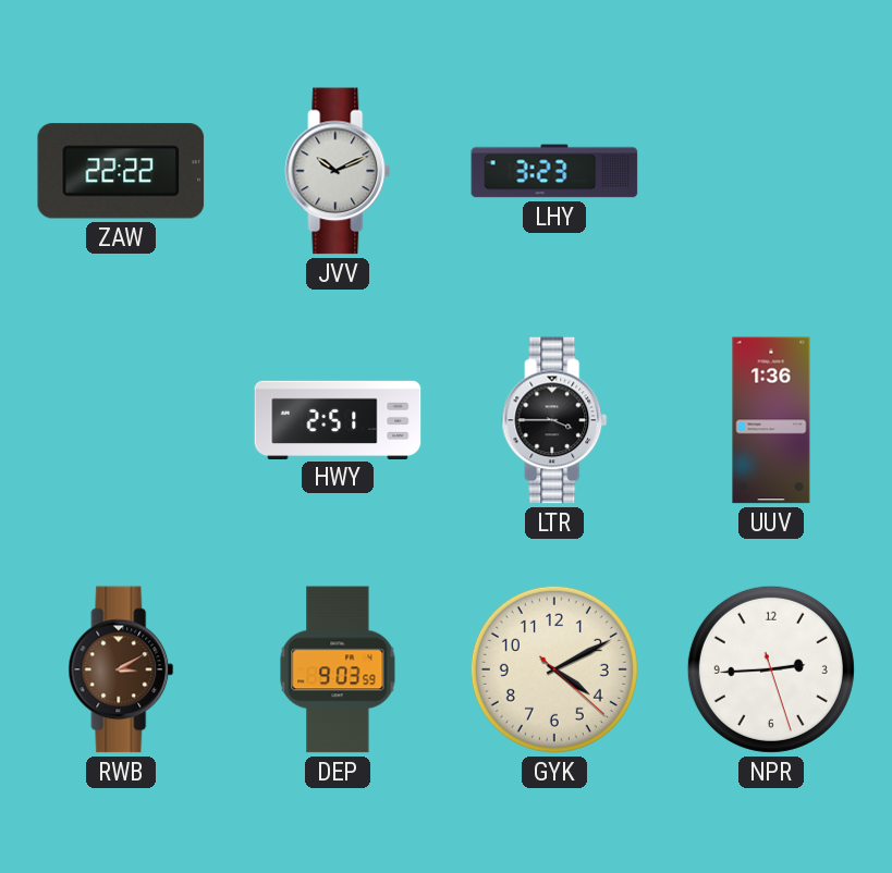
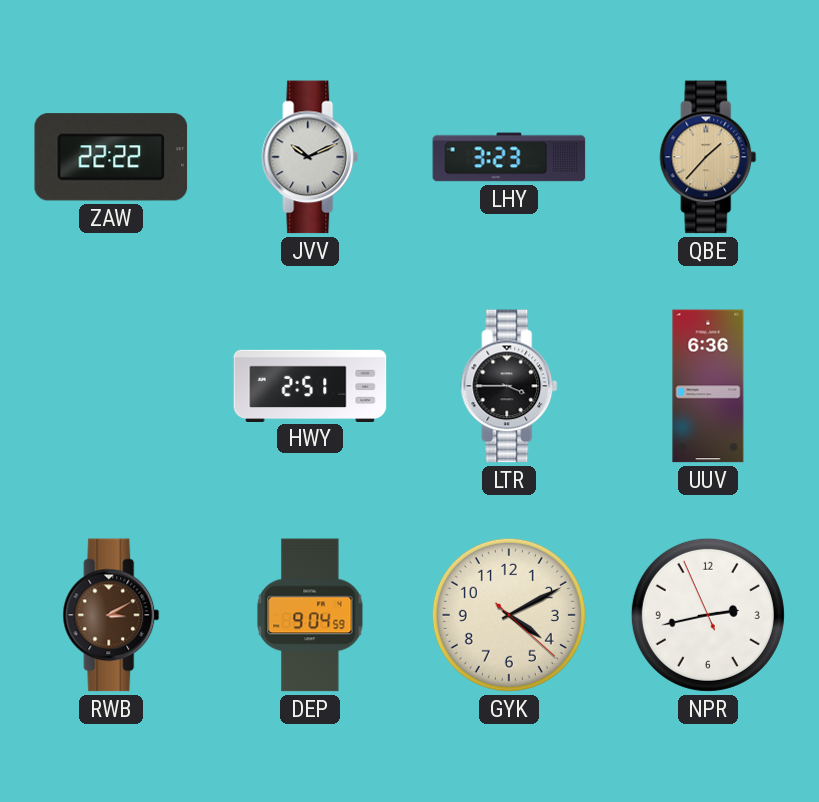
QBE: none -> 1:37
UUV: 1:36 -> 6:36
DEP: 9:03 -> 9:04
NPR: 2:44 -> 2:42
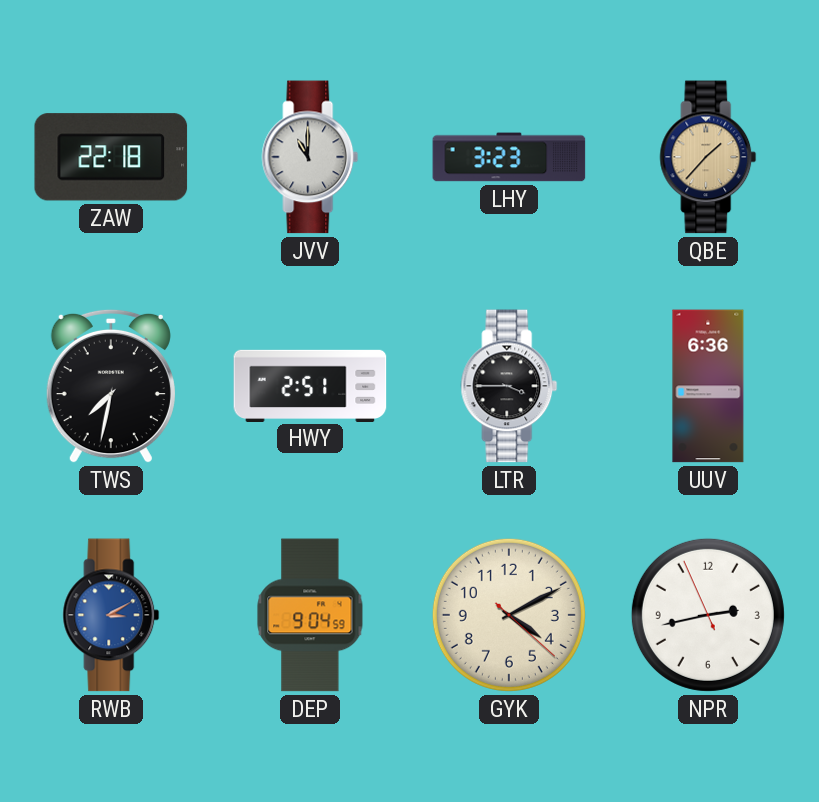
ZAW: 22:22 -> 22:18
JVV: 10:11 -> 11:00
TWS: none -> 7:32
RWB dial: brown -> blue
